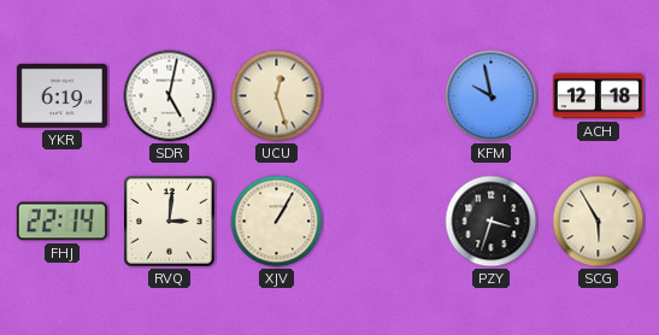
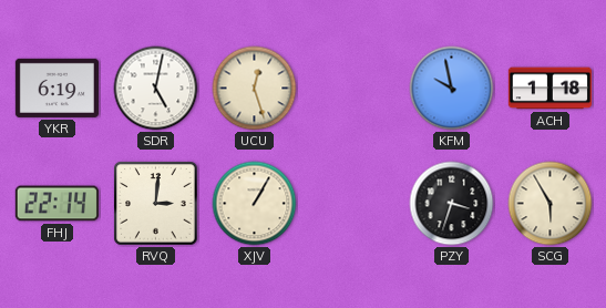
ACH: 12:18 -> 1:18
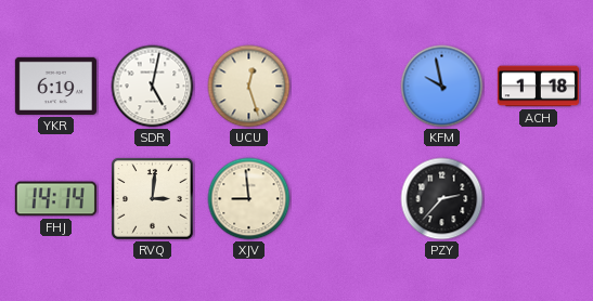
FHJ: 22:14 -> 14:14
XJV: 1:05 -> 8:59
PZY: 3:33 -> 2:37
SCG: 5:55 -> none
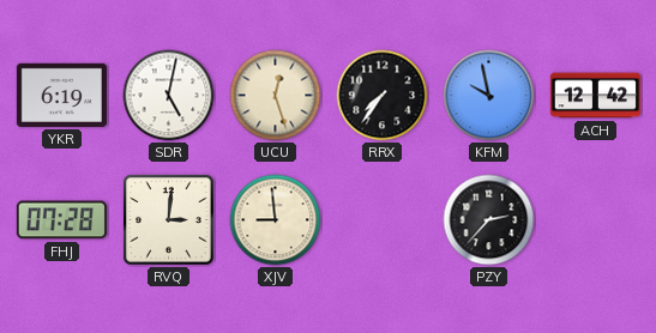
RRX: none -> 7:36
ACH: 1:18 -> 12:42
FHJ: 14:14 -> 07:28
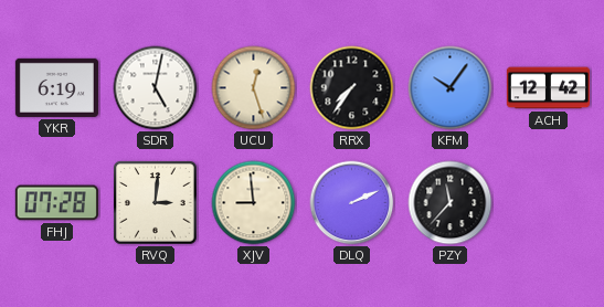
KFM: 9:58 -> 10:06
DLQ: none -> 2:11
PZY: 2:37 -> 11:37
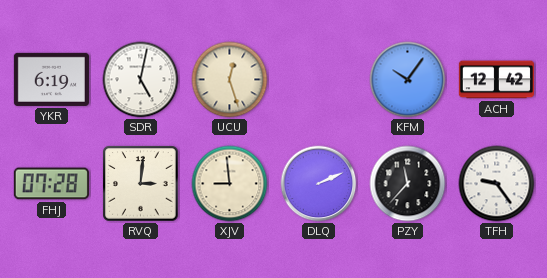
RRX: 7:36 -> none
TFH: none -> 9:24
